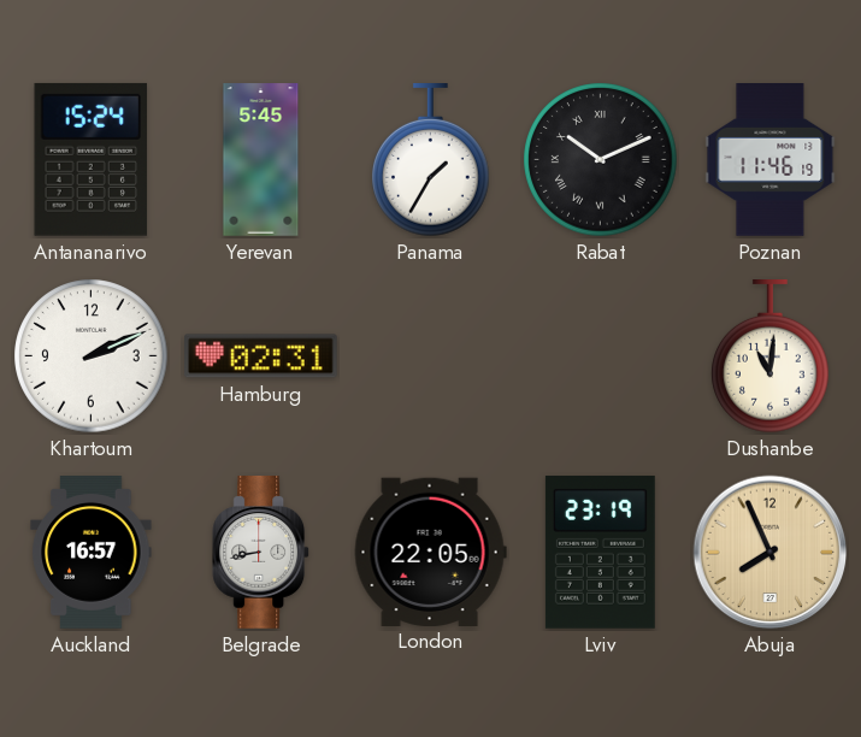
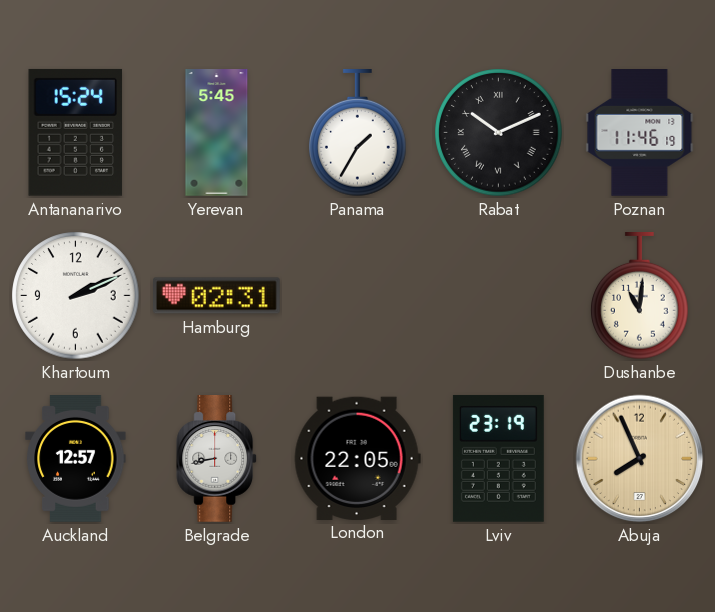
Auckland: 16:57 -> 12:57
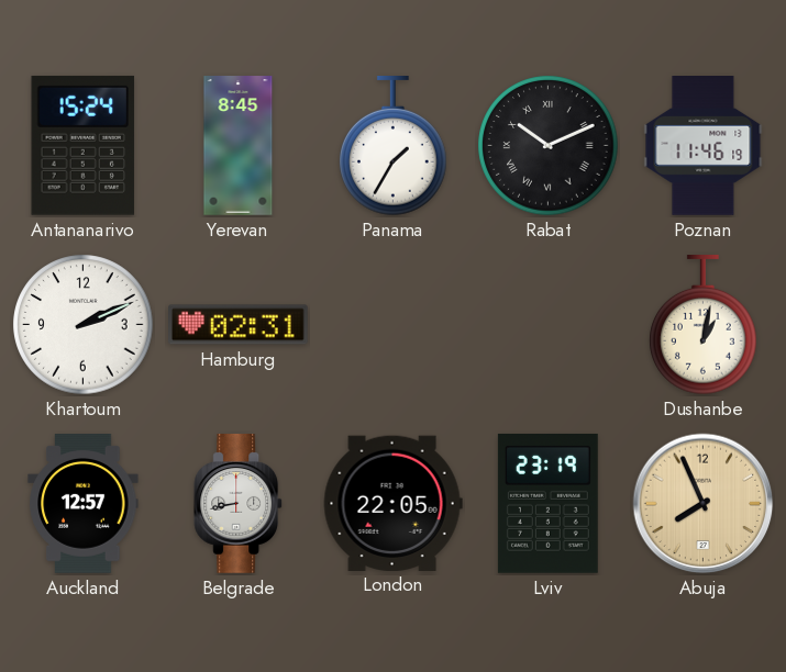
Yerevan: 5:45 -> 8:45
Dushanbe: 11:01 -> 1:02
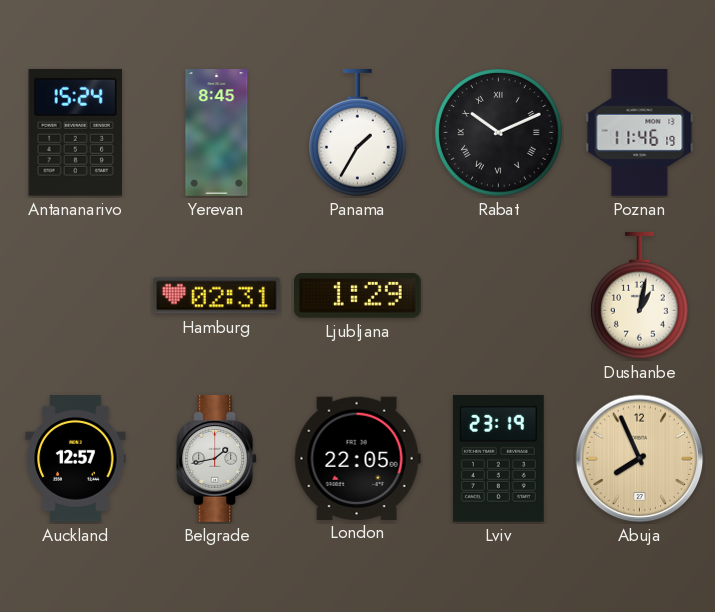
Khartoum: 2:11 -> none
Ljubljana: none -> 1:29
Belgrade: 8:43 -> 1:43
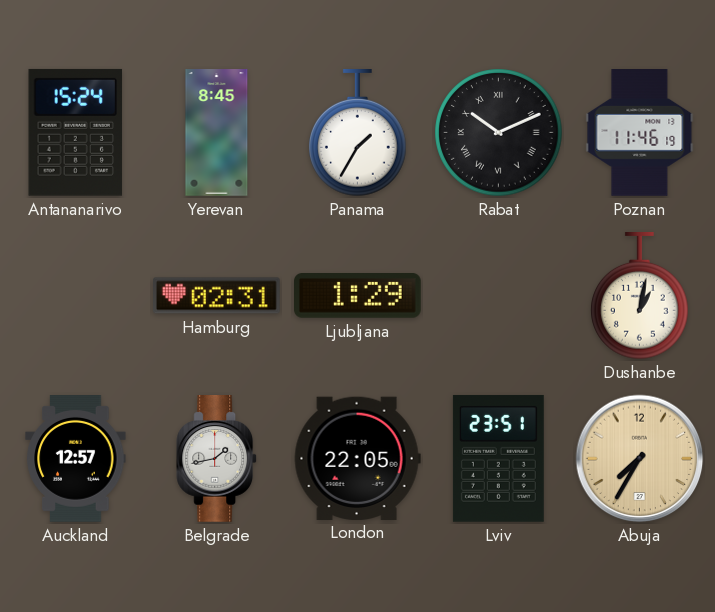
Lviv: 23:19 -> 23:51
Abuja: 7:56 -> 7:35
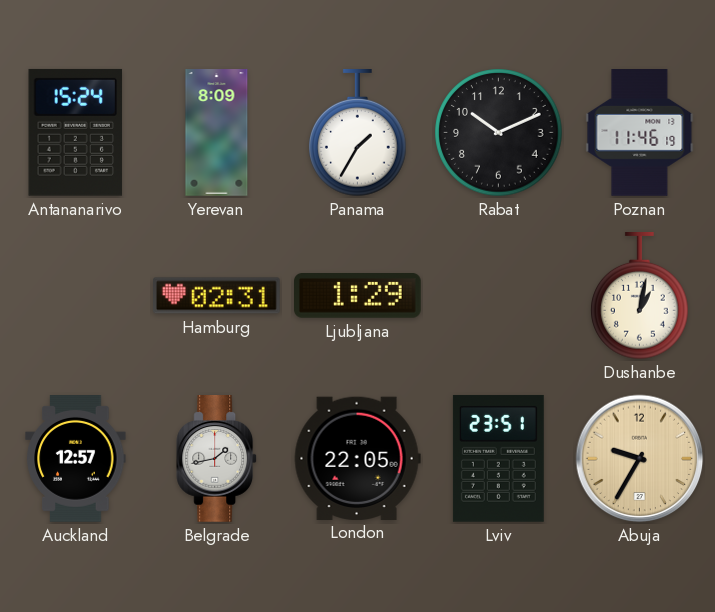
Yerevan: 8:45 -> 8:09
Rabat numerals: Roman -> Arabic
Abuja: 7:35 -> 9:35
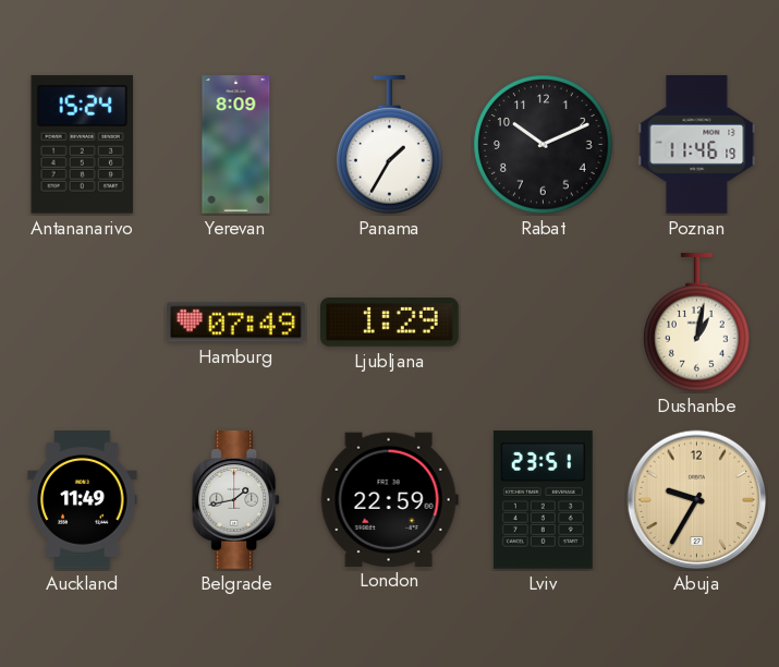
Hamburg: 02:31 -> 07:49
Auckland: 12:57 -> 11:49
London: 22:05 -> 22:59
